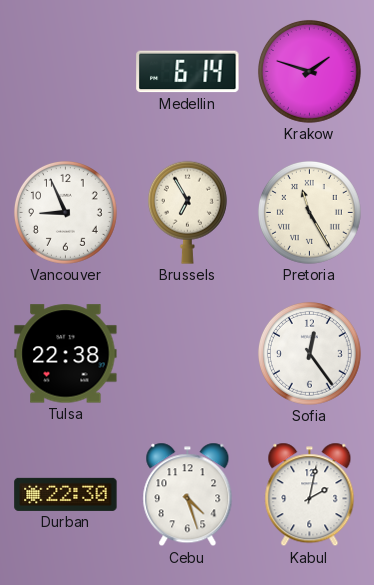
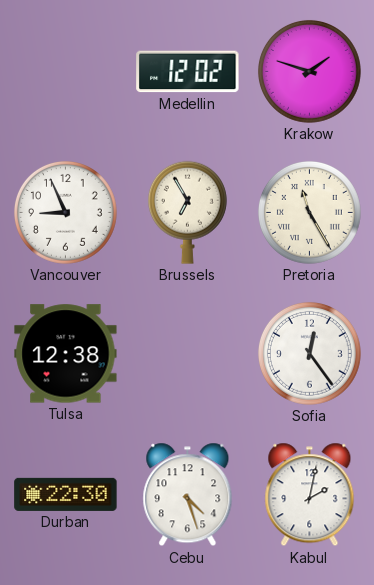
Medellin: 6:14 -> 12:02
Tulsa: 22:38 -> 12:38
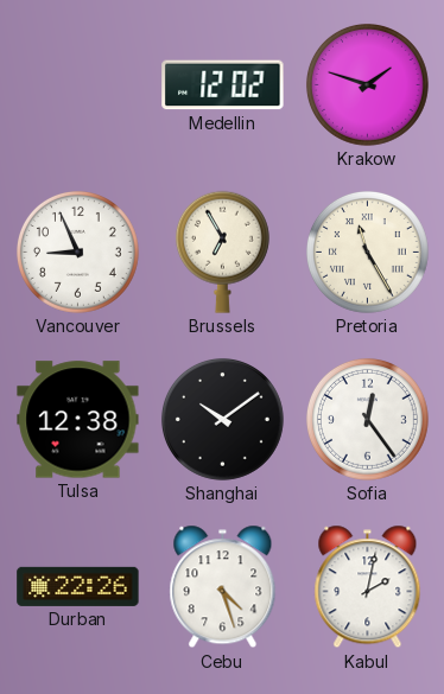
Shanghai: none -> 10:09
Durban: 22:30 -> 22:26
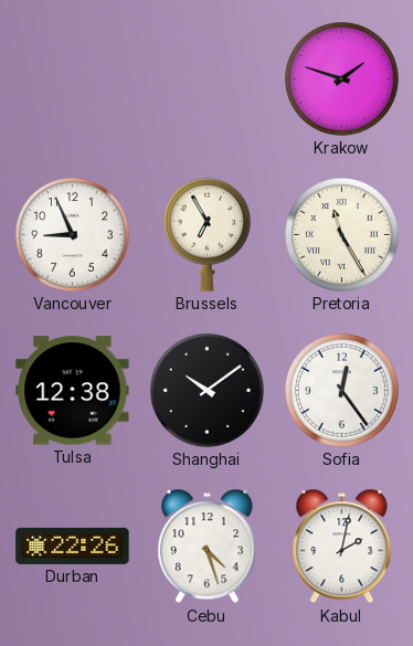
Medellin: 12:02 -> none
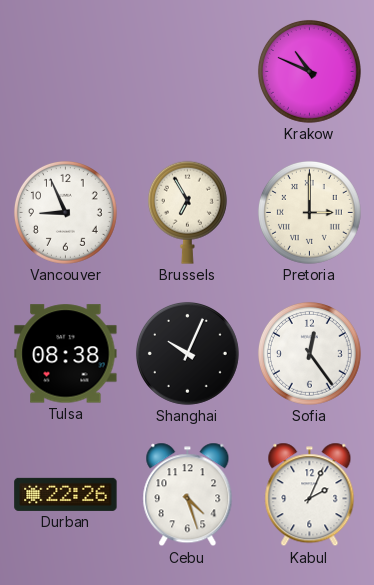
Krakow: 1:48 -> 10:49
Pretoria: 11:25 -> 3:00
Tulsa: 12:38 -> 08:38
Shanghai: 10:09 -> 10:04
Kabul: 2:02 -> 2:04
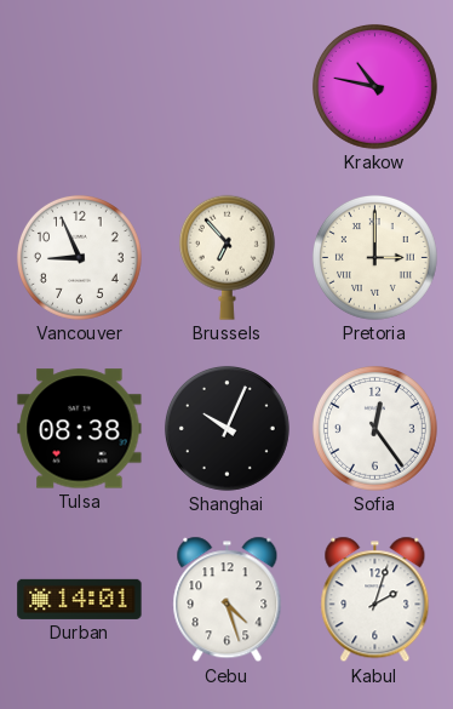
Krakow: 10:49 -> 10:47
Brussels: 6:55 -> 6:53
Durban: 22:26 -> 14:01
Kabul: 2:04 -> 2:03
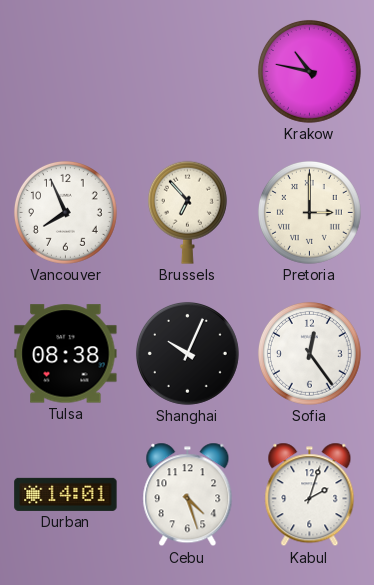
Vancouver: 8:56 -> 7:56
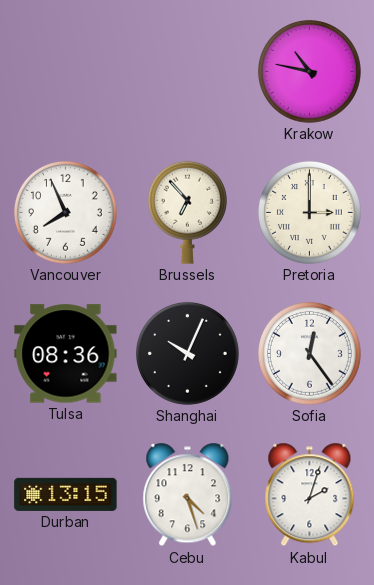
Tulsa: 08:38 -> 08:36
Durban: 14:01 -> 13:15
